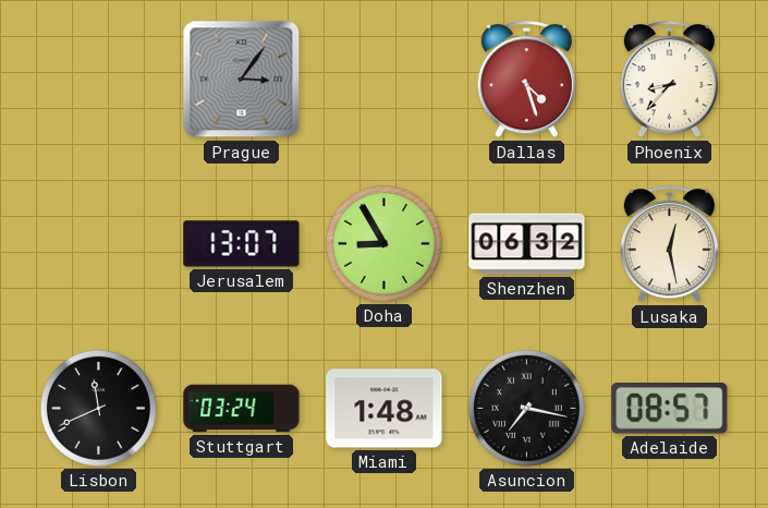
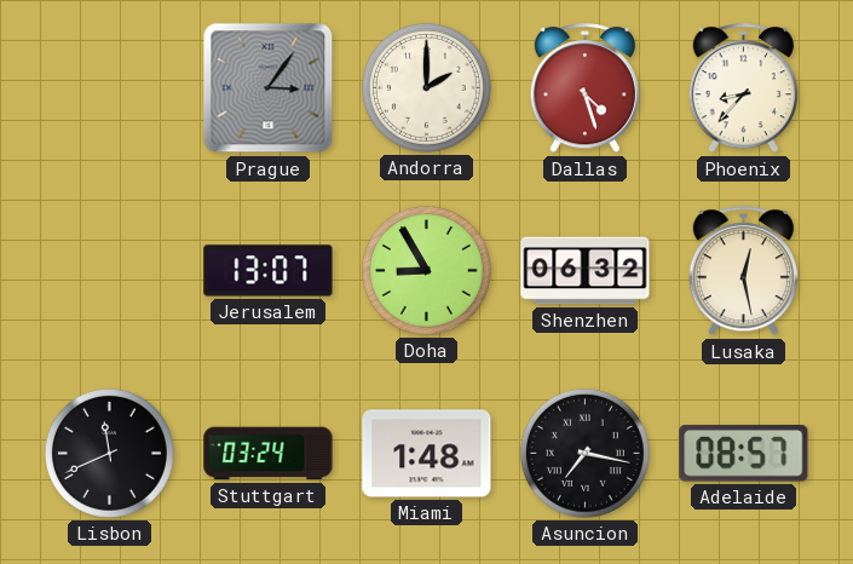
Andorra: none -> 2:00
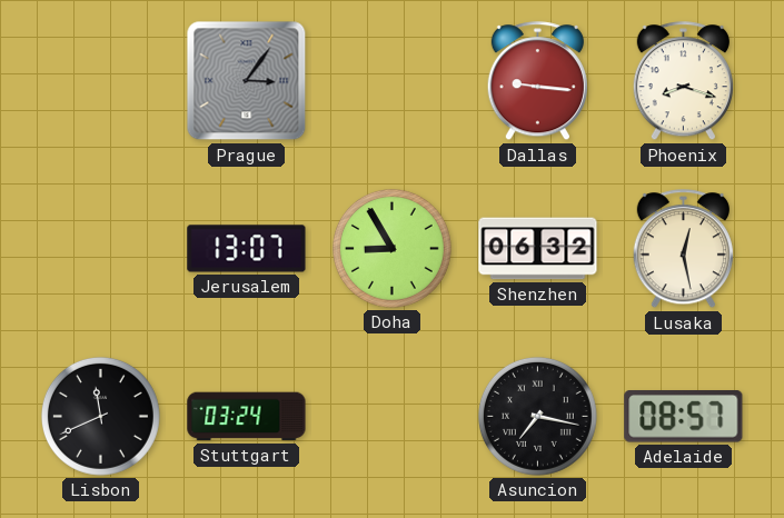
Andorra: 2:00 -> none
Dallas: 4:27 -> 9:16
Phoenix: 8:37 -> 8:18
Miami: 1:48 -> none
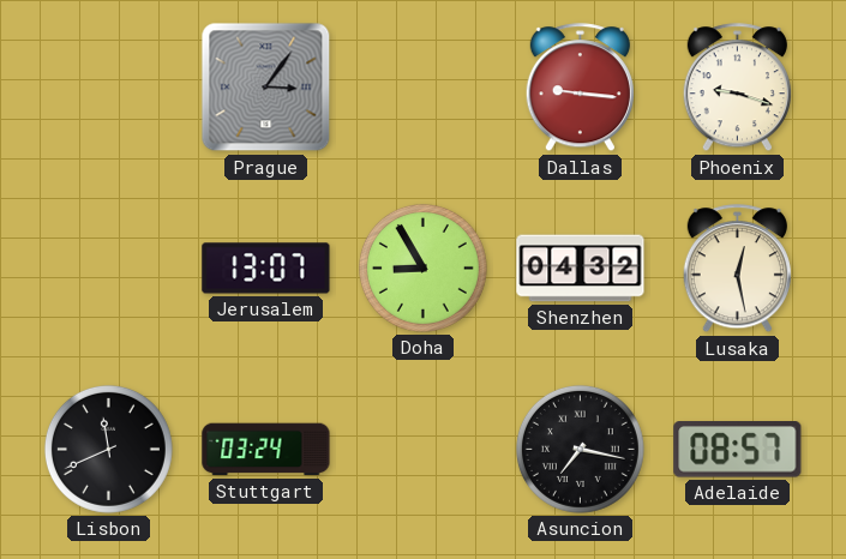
Phoenix: 8:18 -> 9:18
Shenzhen: 06:32 -> 04:32
